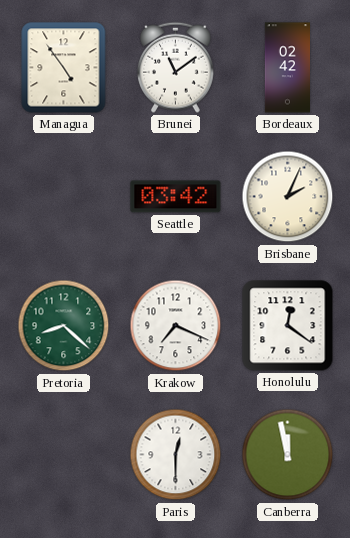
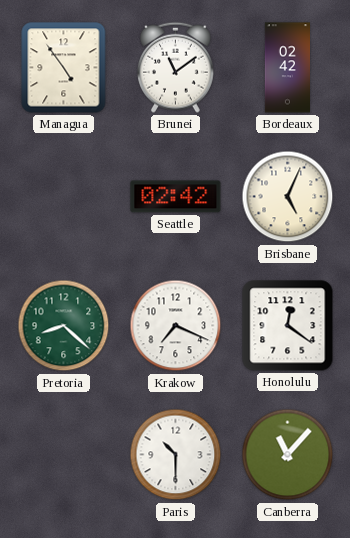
Seattle: 03:42 -> 02:42
Brisbane: 2:04 -> 5:04
Paris: 12:30 -> 10:30
Canberra: 11:58 -> 11:07
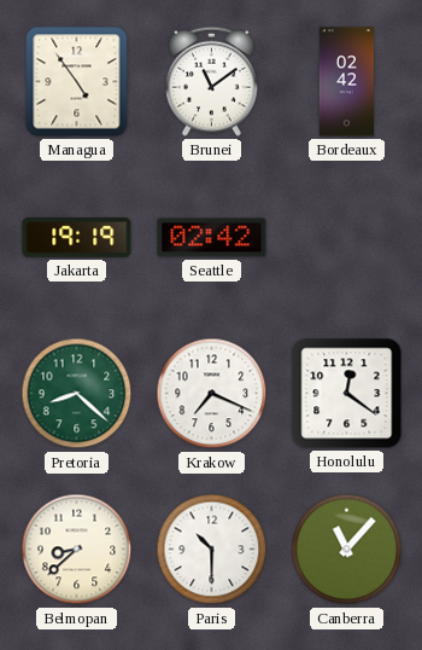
Jakarta: none -> 19:19
Brisbane: 5:04 -> none
Belmopan: none -> 8:38
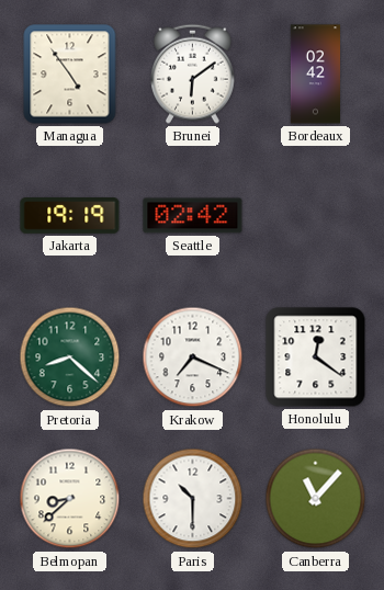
Brunei: 11:09 -> 6:09
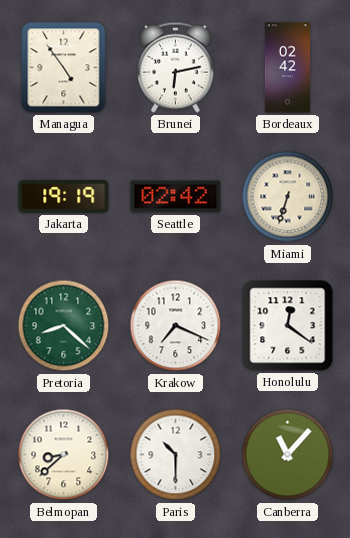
Brunei: 6:09 -> 6:13
Miami: none -> 6:33
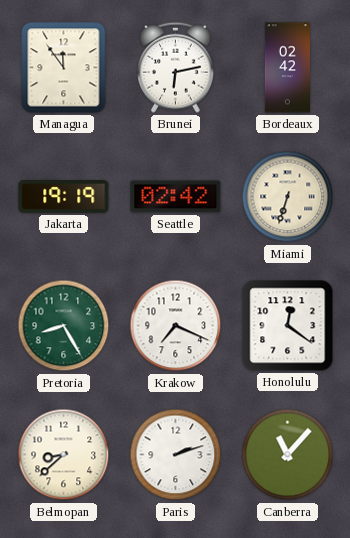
Managua: 4:54 -> 11:54
Pretoria: 8:22 -> 8:25
Paris: 10:30 -> 2:12
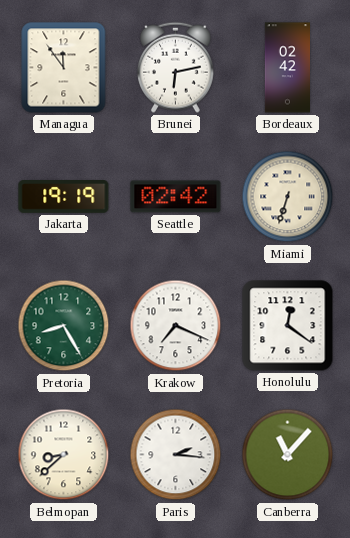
Paris: 2:12 -> 2:16
